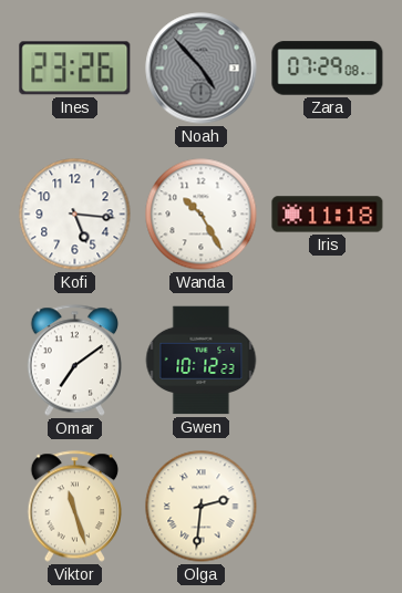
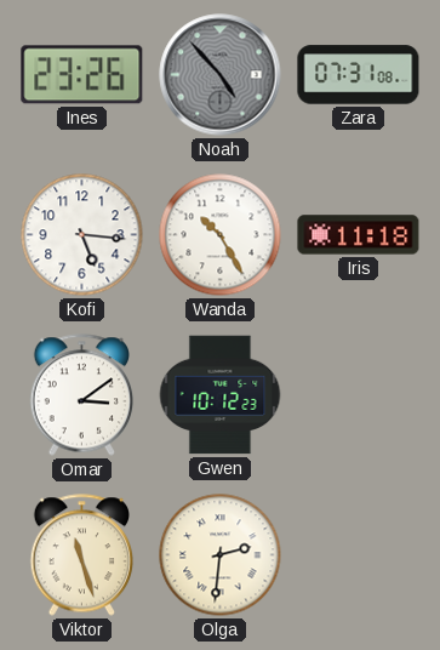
Zara: 07:29 -> 07:31
Omar: 7:09 -> 3:09
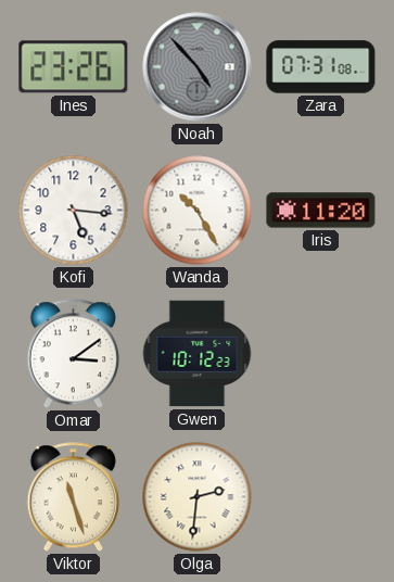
Iris: 11:18 -> 11:20
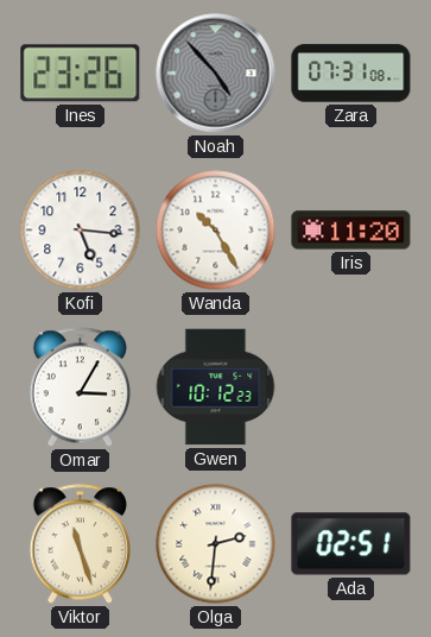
Omar: 3:09 -> 3:05
Ada: none -> 02:51
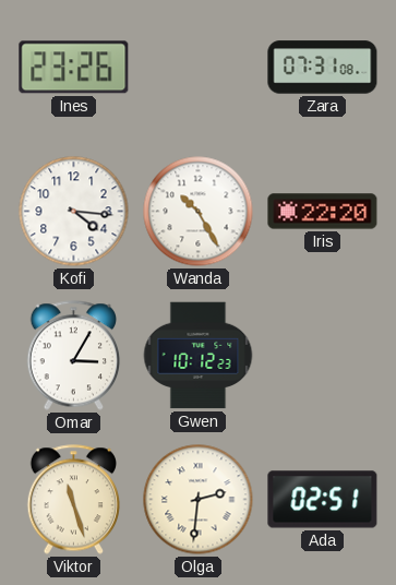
Noah: 4:53 -> none
Kofi: 5:16 -> 4:16
Iris: 11:20 -> 22:20
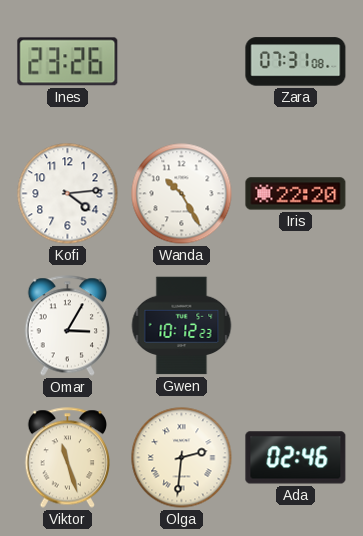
Kofi: 4:16 -> 4:14
Ada: 02:51 -> 02:46
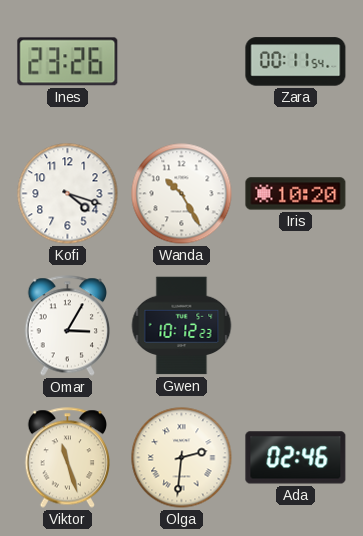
Zara: 07:31 -> 00:11
Kofi: 4:14 -> 4:18
Iris: 22:20 -> 10:20
